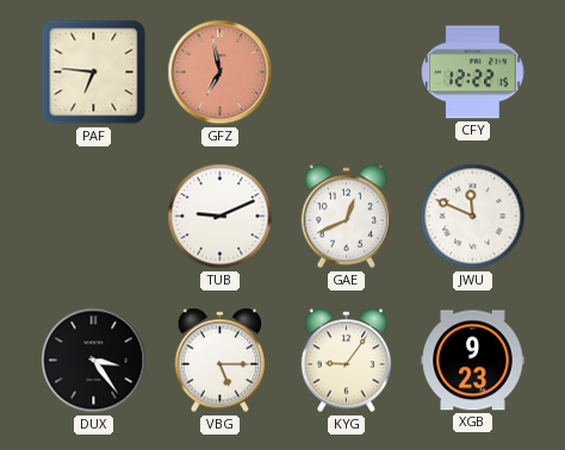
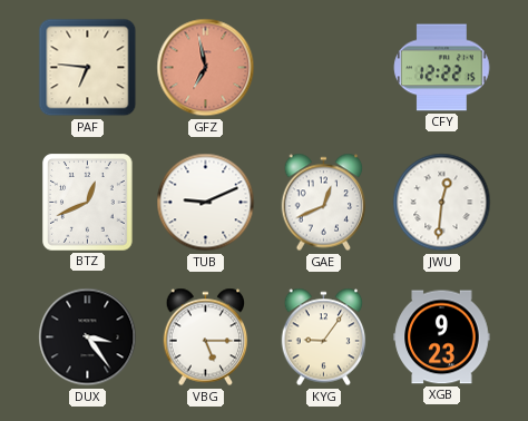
BTZ: none -> 12:41
JWU: 11:49 -> 12:31
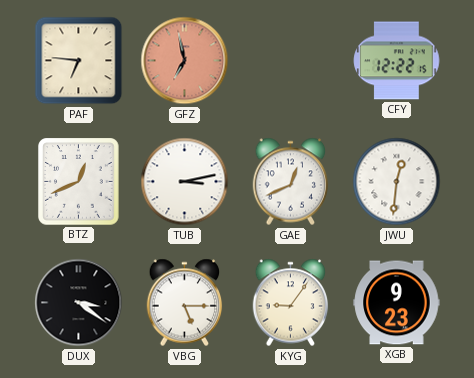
TUB: 9:11 -> 3:13
DUX: 3:24 -> 3:21
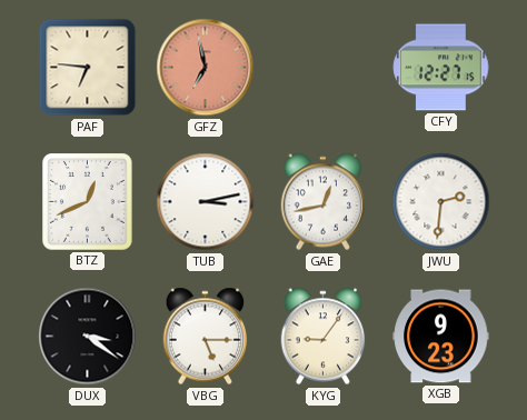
CFY: 12:22 -> 12:27
GAE: 12:41 -> 12:43
JWU: 12:31 -> 2:31
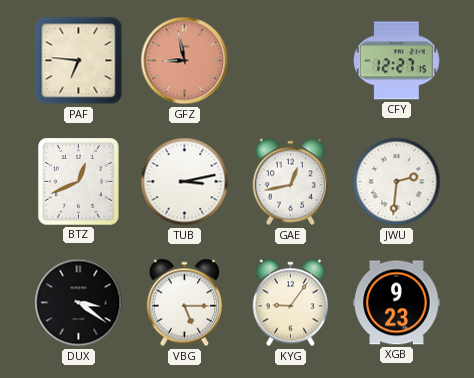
GFZ: 6:58 -> 8:58
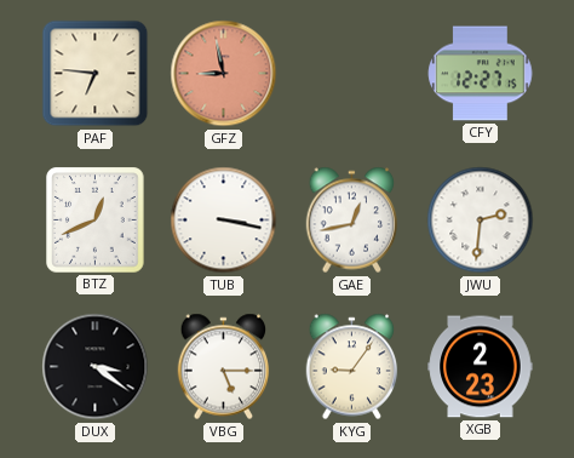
TUB: 3:13 -> 3:17
XGB: 9:23 -> 2:23
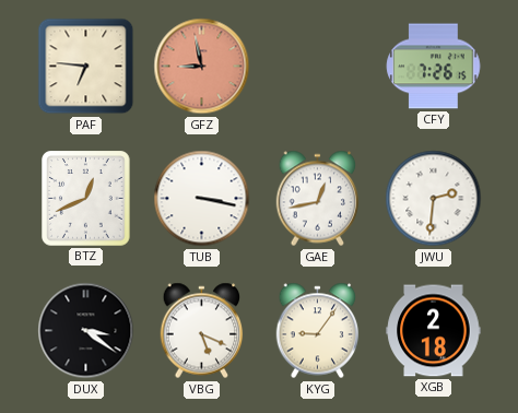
CFY: 12:27 -> 7:26
VBG: 5:15 -> 5:19
XGB: 2:23 -> 2:18
